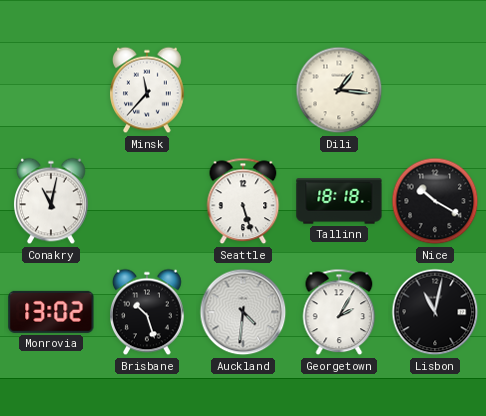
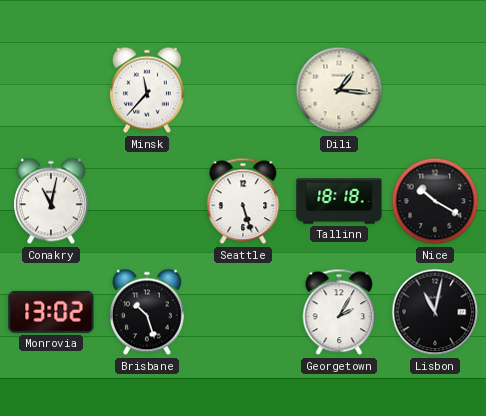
Auckland: 4:31 -> none
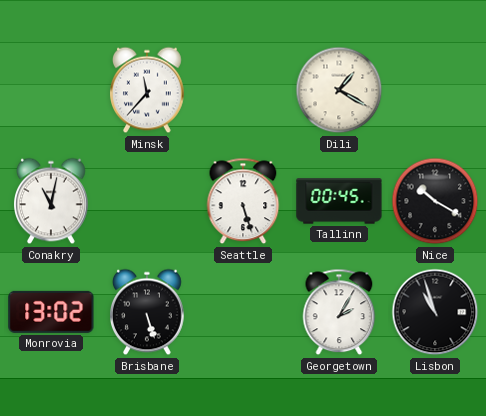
Dili: 1:16 -> 1:20
Tallinn: 18:18 -> 00:45
Brisbane: 10:27 -> 5:27
Lisbon: 11:02 -> 10:57
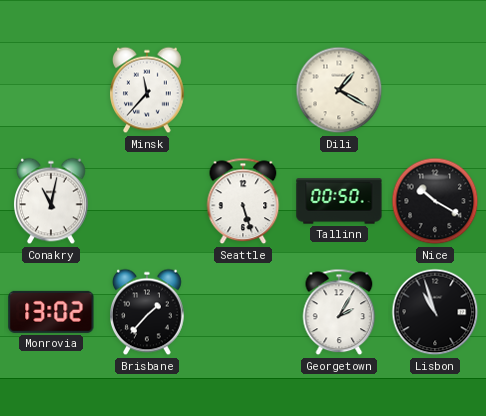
Tallinn: 00:45 -> 00:50
Brisbane: 5:27 -> 1:37
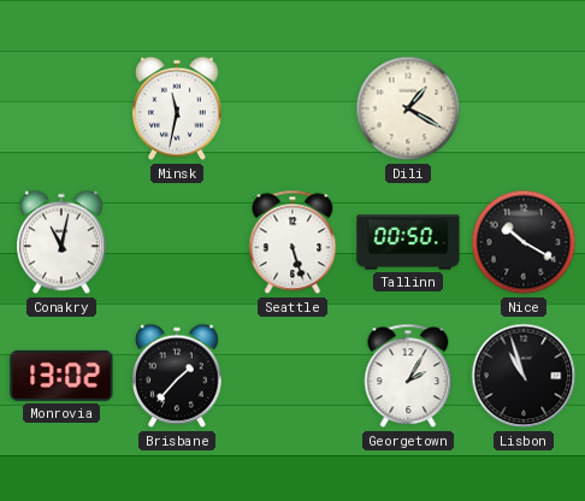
Minsk: 11:37 -> 11:32
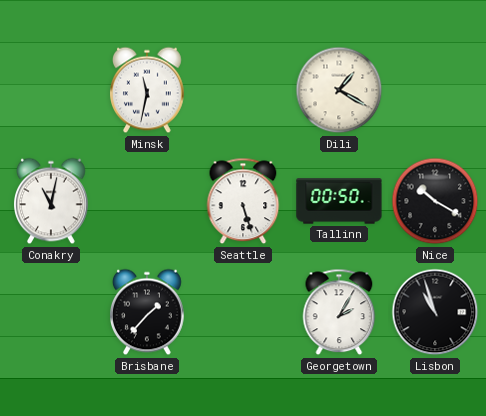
Monrovia: 13:02 -> none
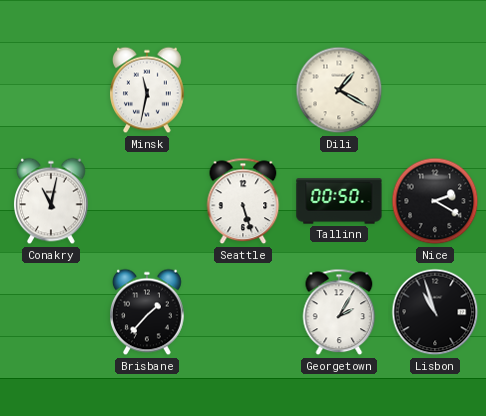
Nice: 10:20 -> 2:20
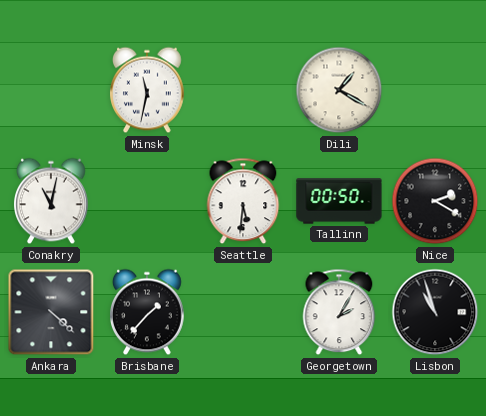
Seattle: 5:27 -> 5:31
Ankara: none -> 4:22
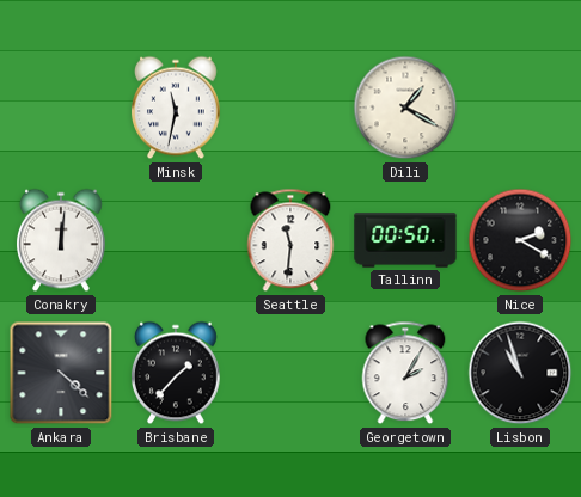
Conakry: 11:02 -> 12:01
Seattle: 5:31 -> 11:31
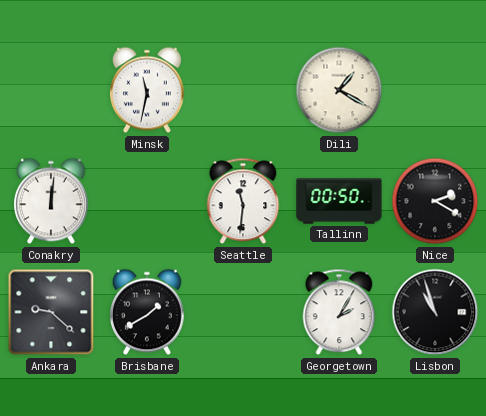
Ankara: 4:22 -> 9:22
Brisbane: 1:37 -> 1:40
